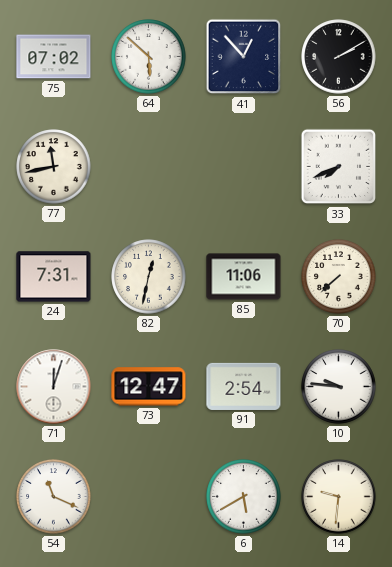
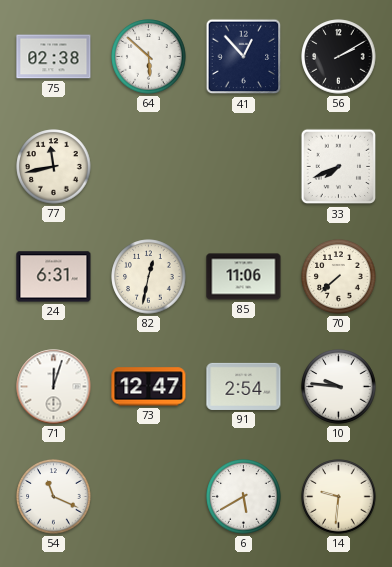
75: 07:02 -> 02:38
24: 7:31 -> 6:31
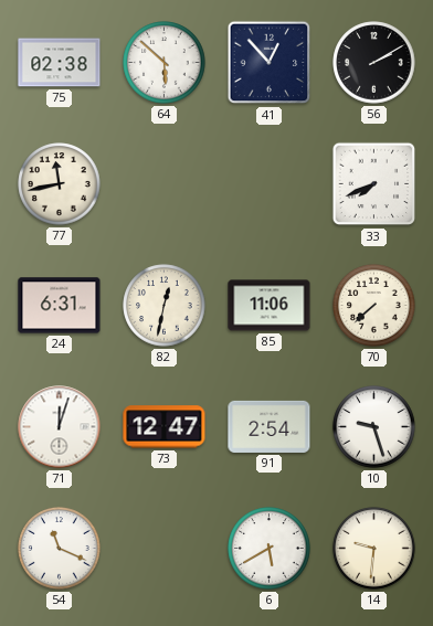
10: 9:46 -> 9:27
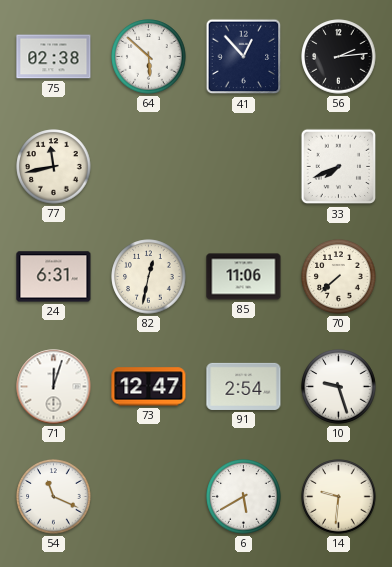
56: 2:10 -> 2:14
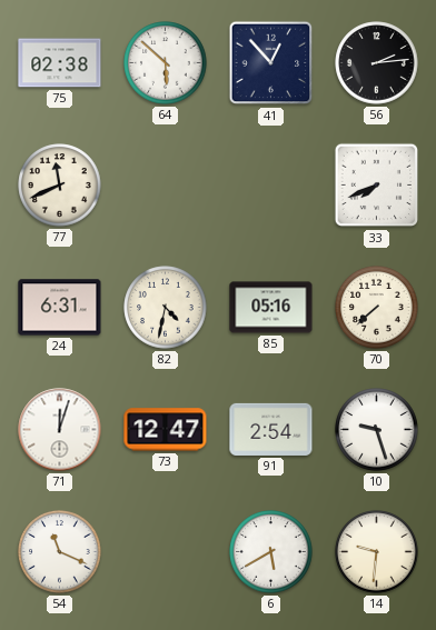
77: 11:43 -> 11:41
82: 12:32 -> 4:32
85: 11:06 -> 05:16
